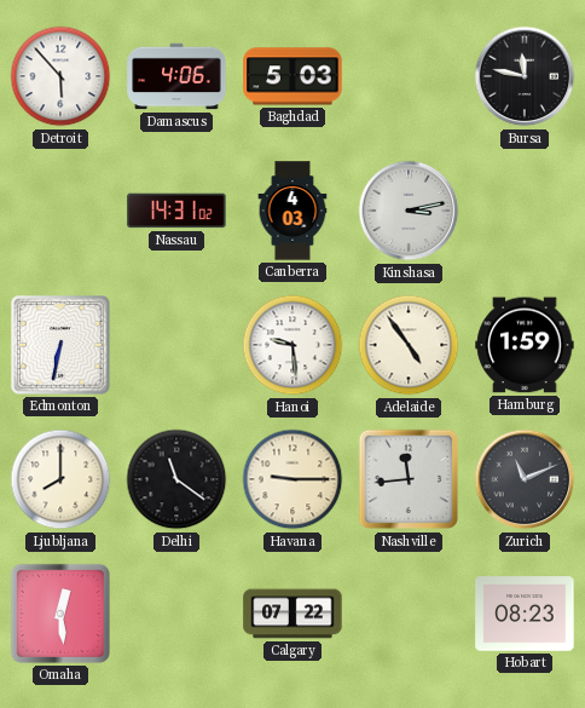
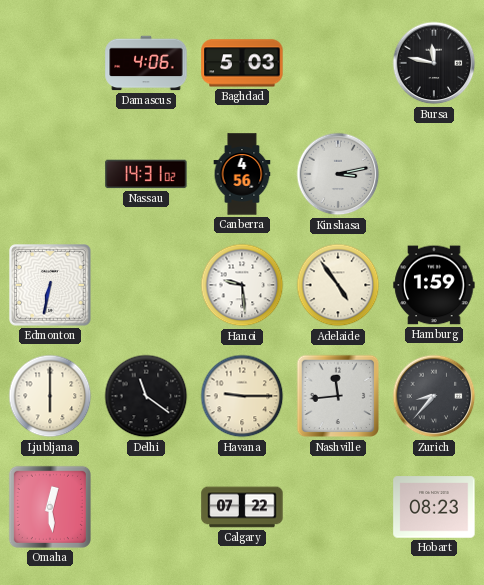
Detroit: 5:53 -> none
Canberra: 4:03 -> 4:56
Ljubljana: 8:00 -> 6:00
Zurich: 11:11 -> 8:37
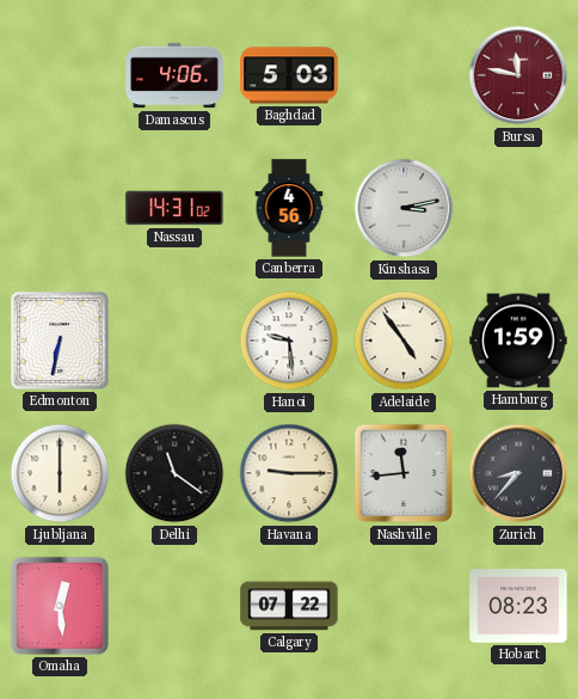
Bursa dial: black -> burgundy
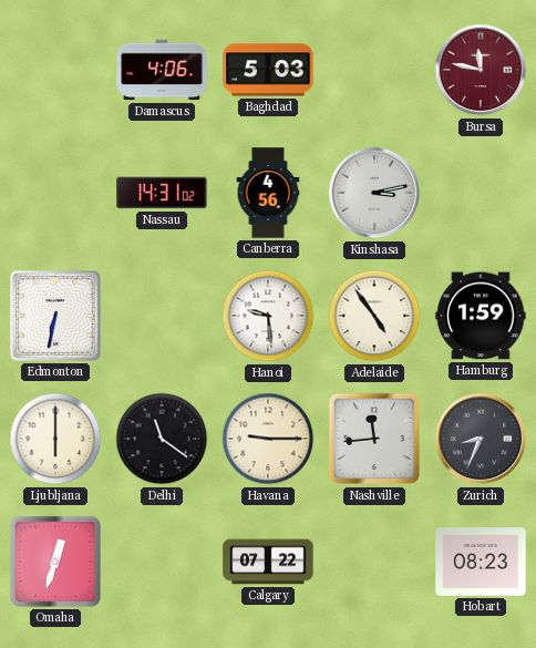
Zurich: 8:37 -> 8:34
Omaha: 12:29 -> 12:33
